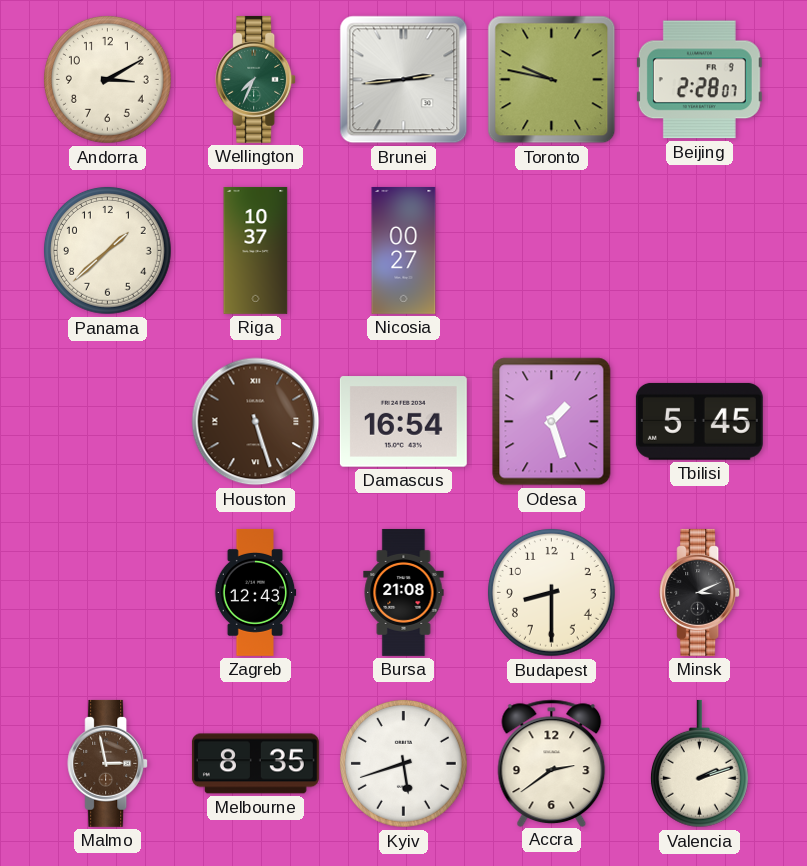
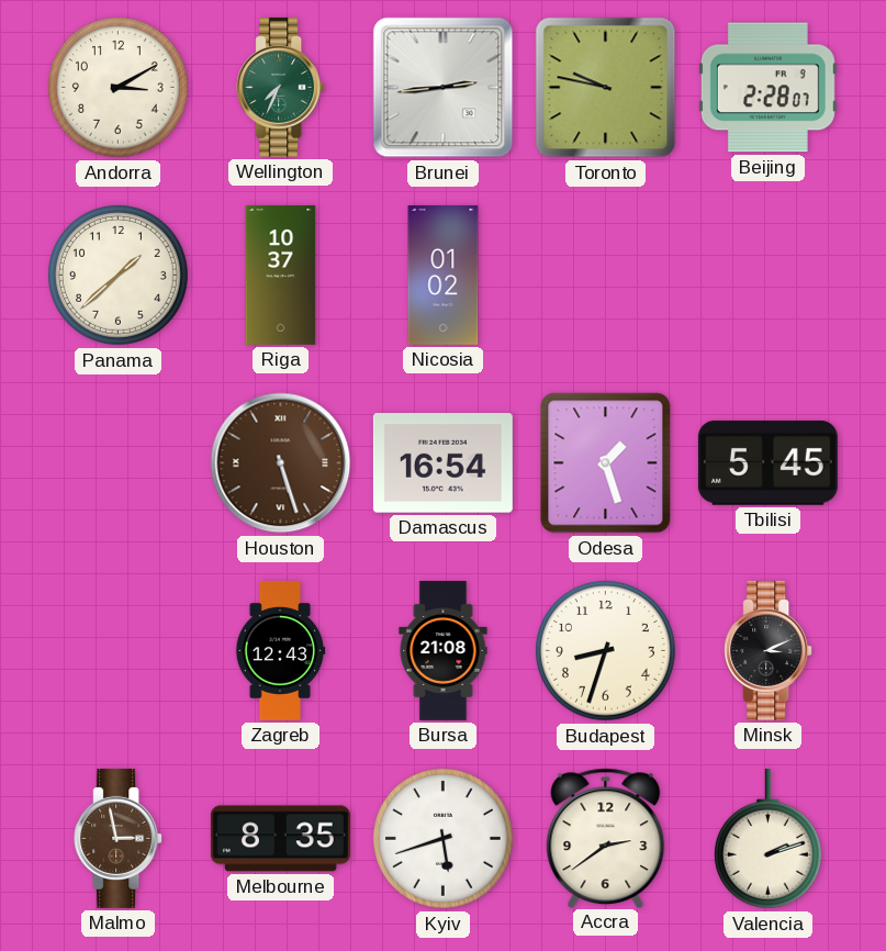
Nicosia: 00:27 -> 01:02
Budapest: 8:30 -> 8:33
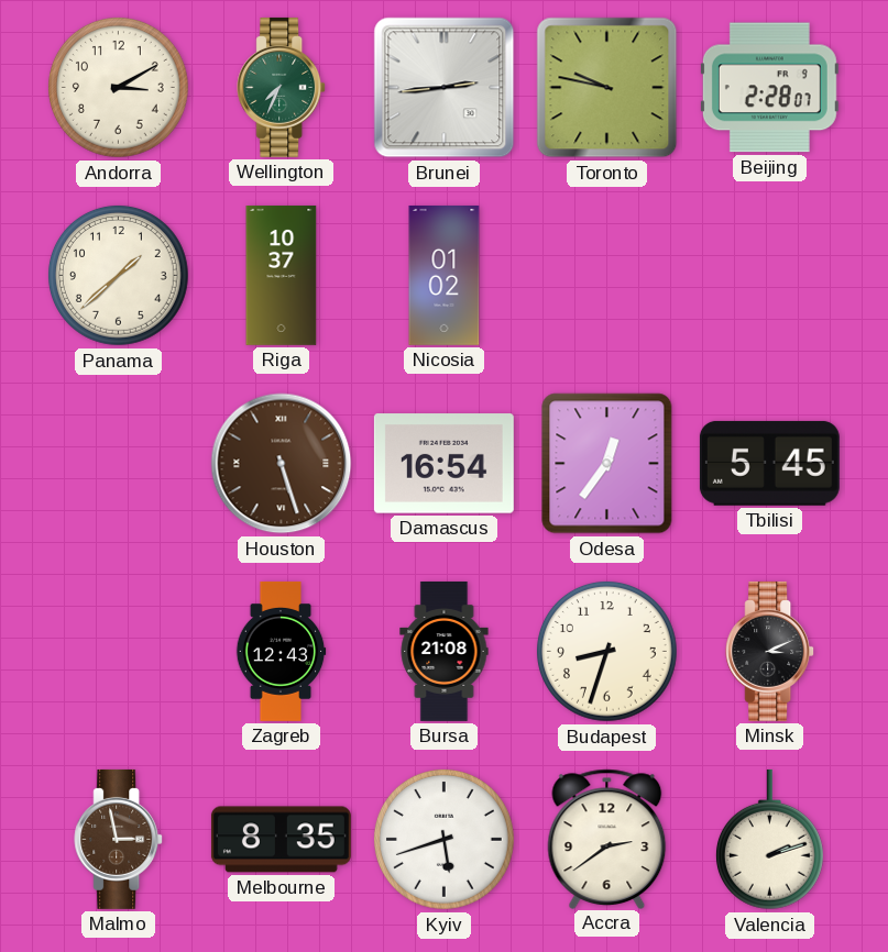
Odesa: 1:27 -> 12:36
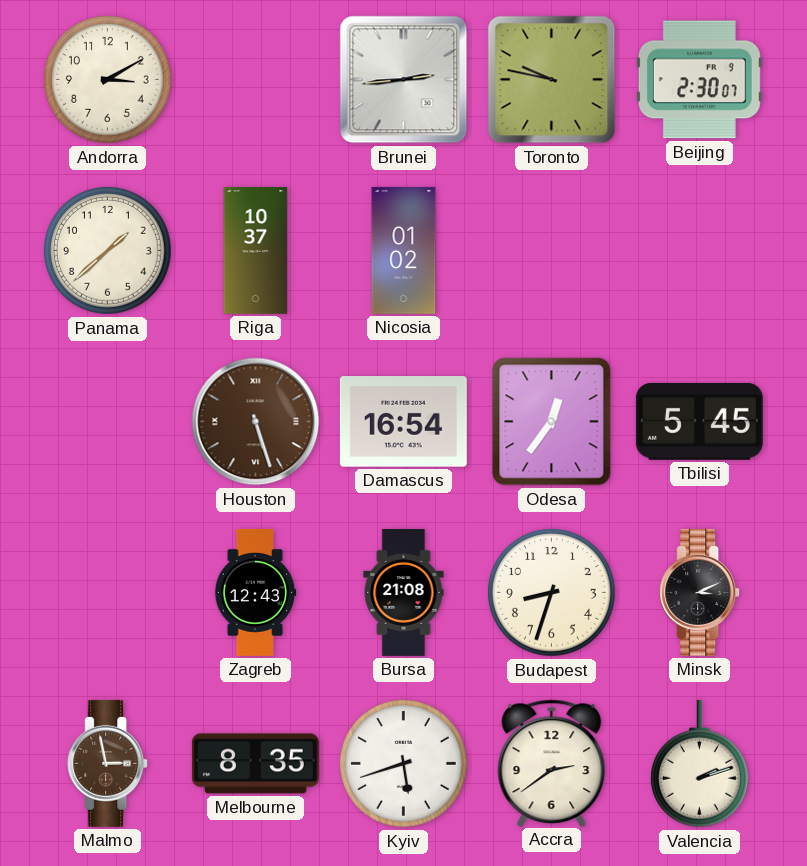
Wellington: 7:34 -> none
Beijing: 2:28 -> 2:30
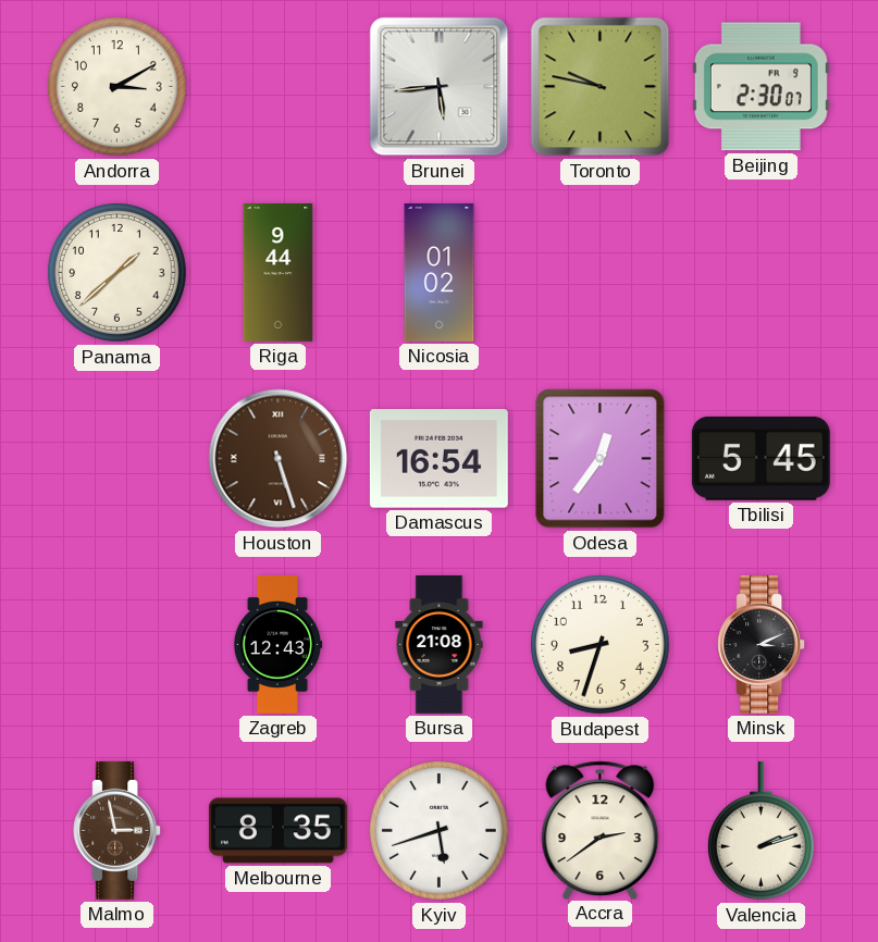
Brunei: 2:44 -> 5:44
Riga: 10:37 -> 9:44
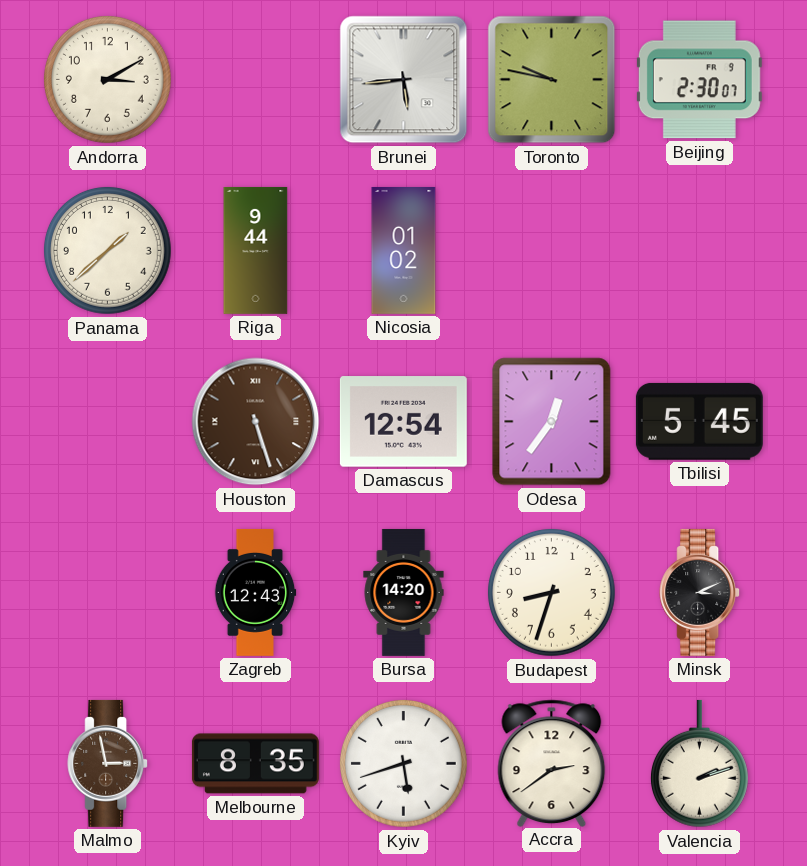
Damascus: 16:54 -> 12:54
Bursa: 21:08 -> 14:20
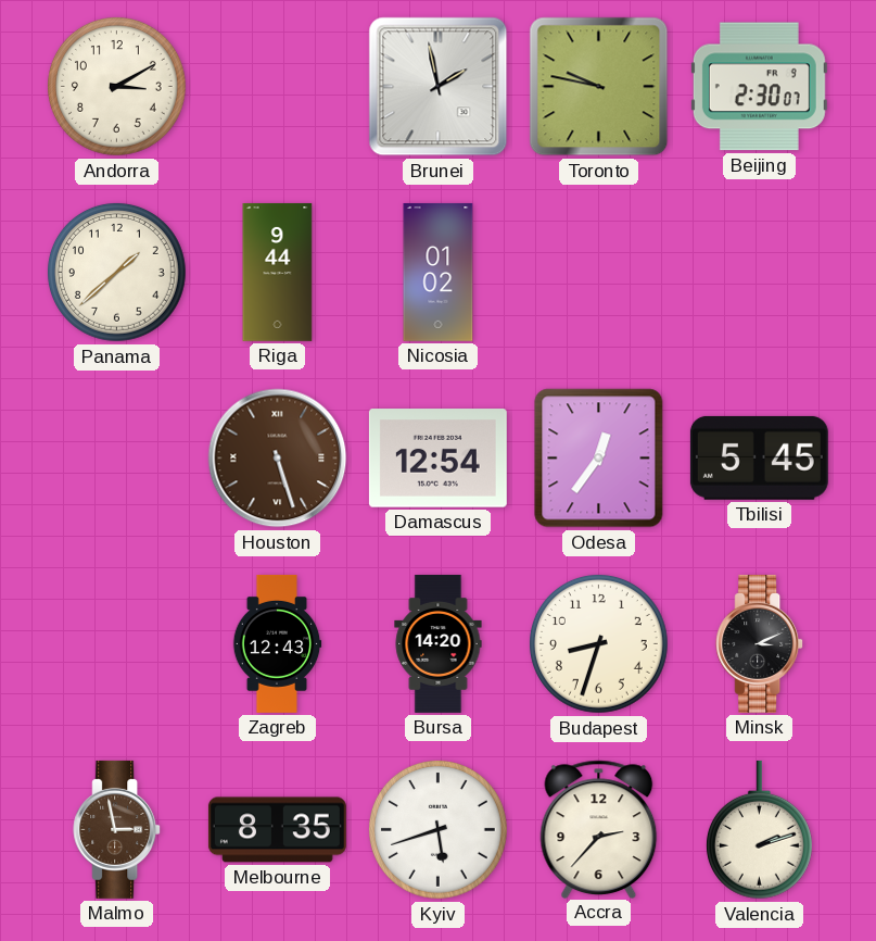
Brunei: 5:44 -> 1:58
Accra: 2:39 -> 2:37
